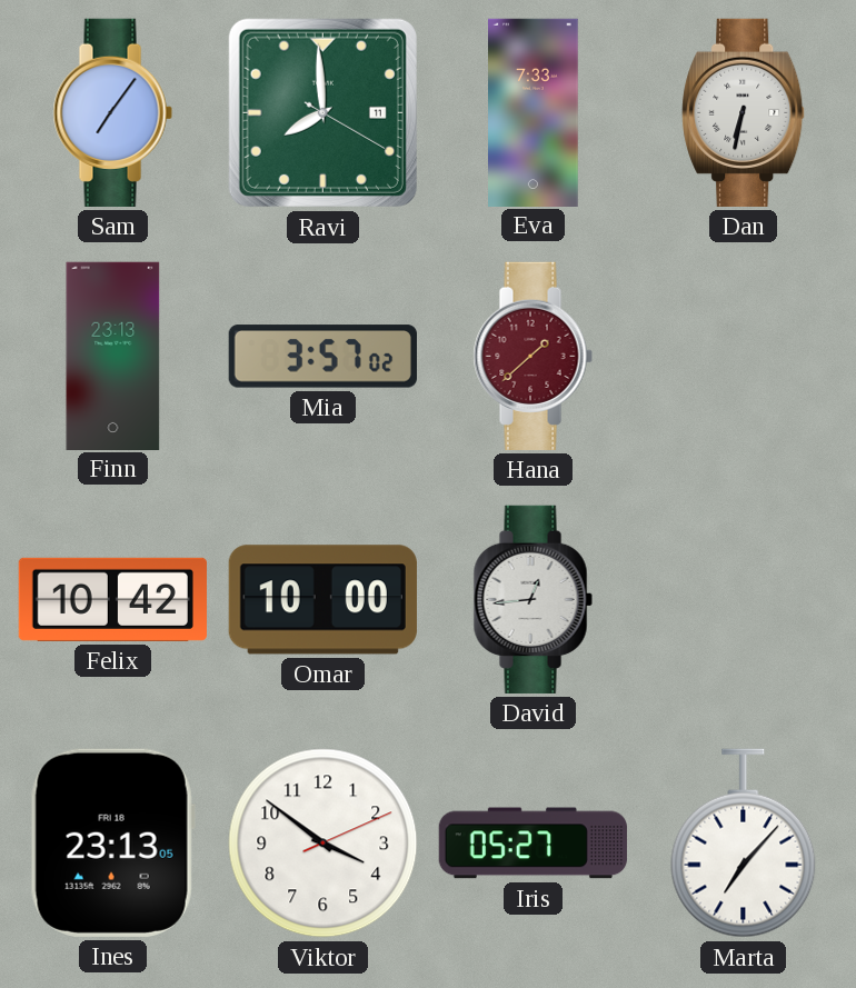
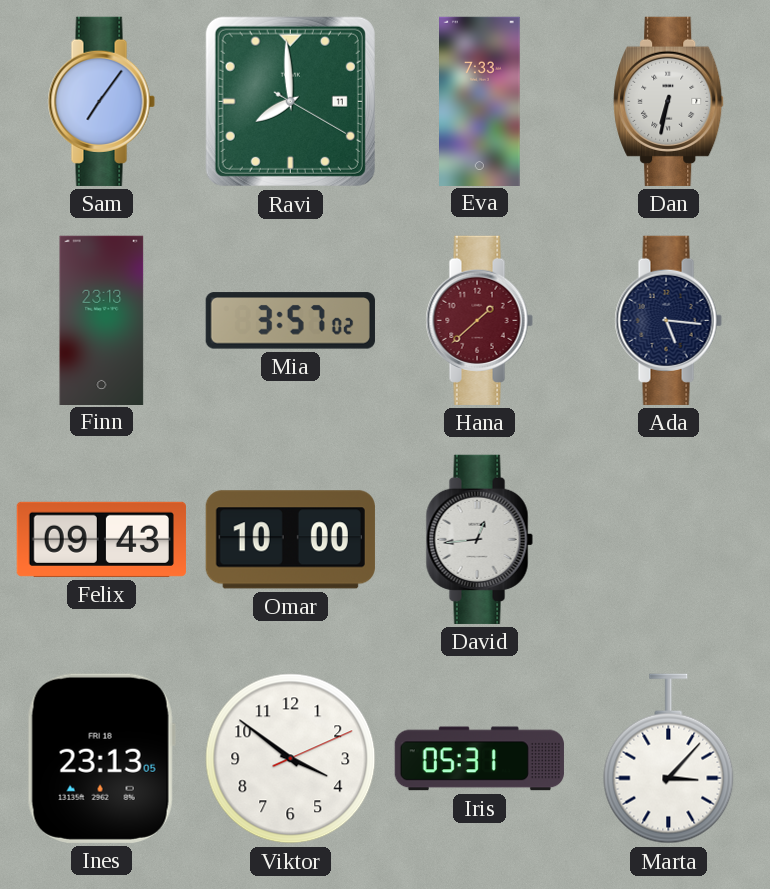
Ada: none -> 5:16
Felix: 10:42 -> 09:43
Iris: 05:27 -> 05:31
Marta: 7:07 -> 3:07
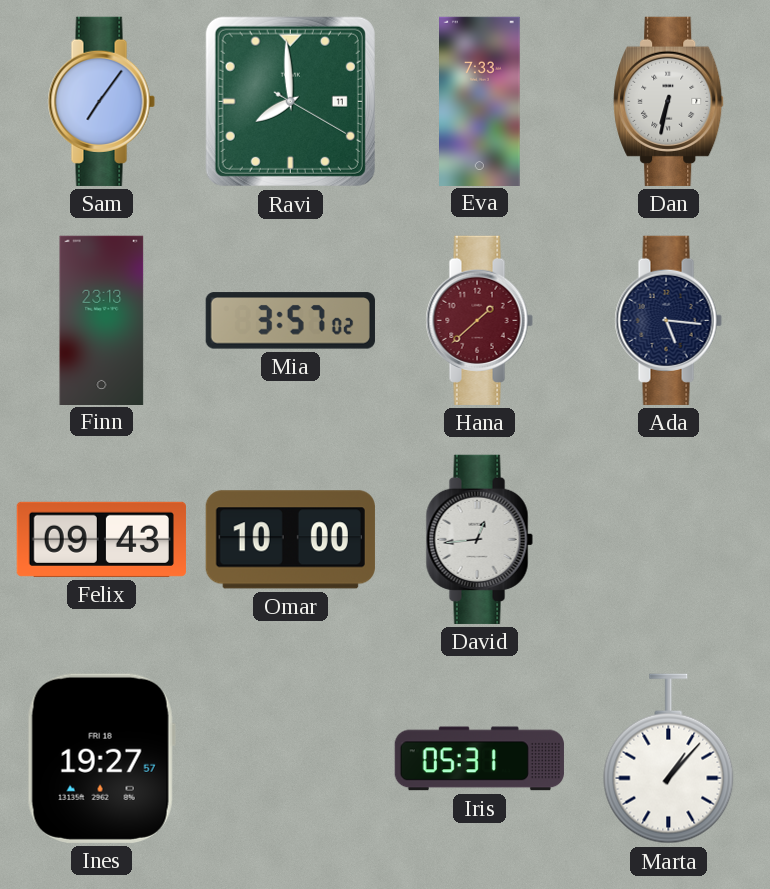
Ines: 23:13 -> 19:27
Viktor: 3:51 -> none
Marta: 3:07 -> 1:07
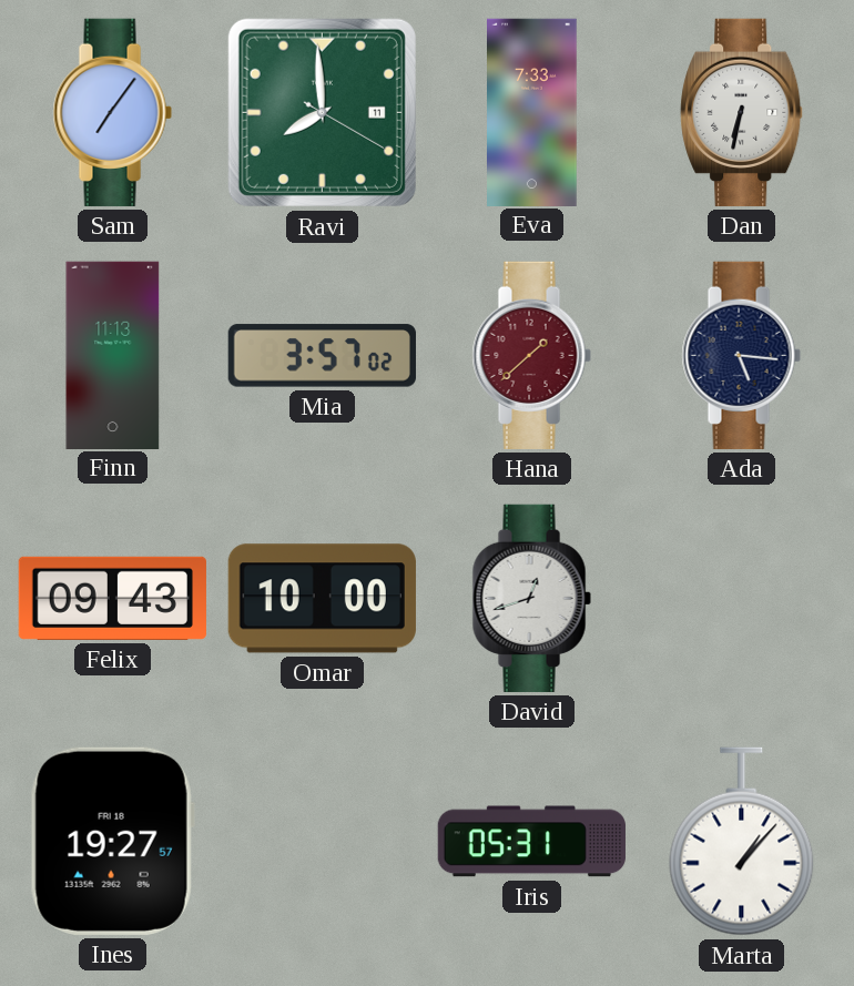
Finn: 23:13 -> 11:13
David: 12:44 -> 12:42
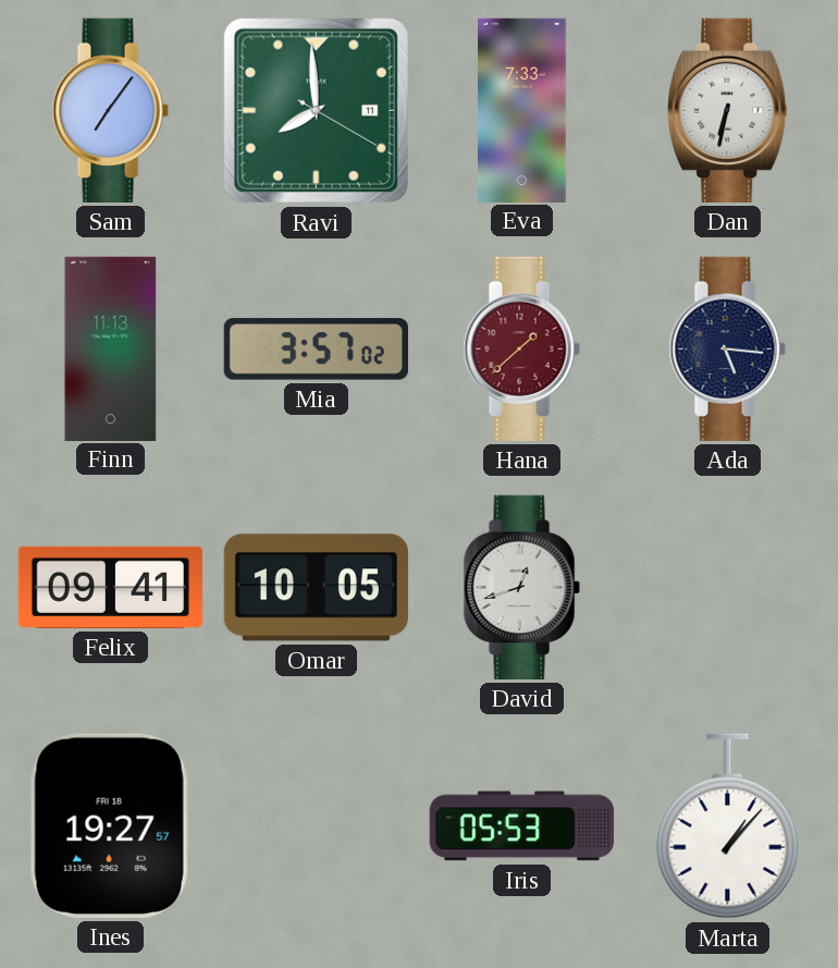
Felix: 09:43 -> 09:41
Omar: 10:00 -> 10:05
Iris: 05:31 -> 05:53
